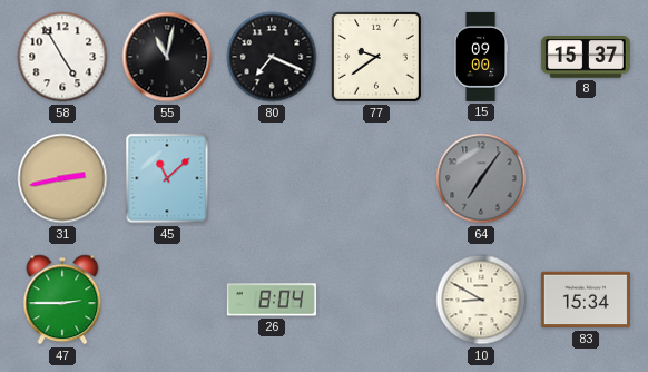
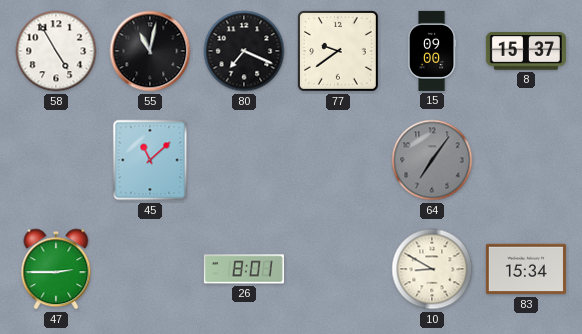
31: 2:43 -> none
26: 8:04 -> 8:01
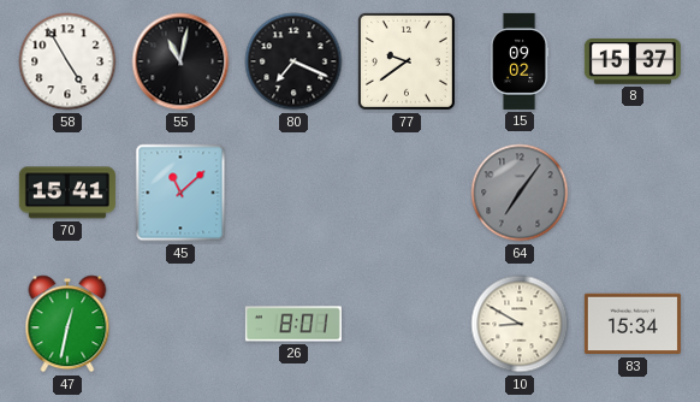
15: 09:00 -> 09:02
70: none -> 15:41
47: 2:45 -> 12:32
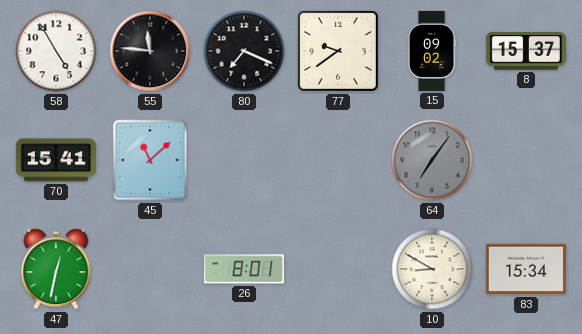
55: 11:02 -> 11:46
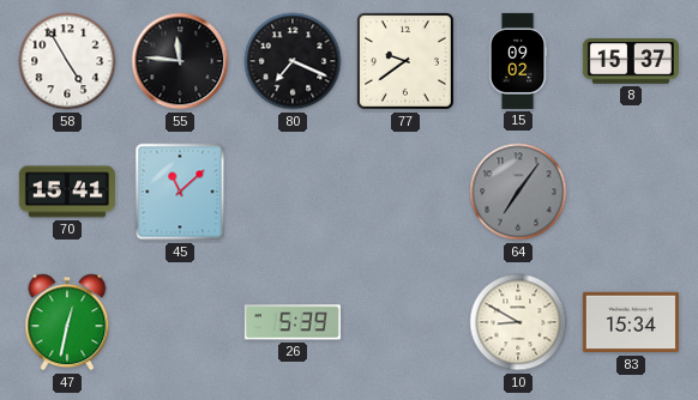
26: 8:01 -> 5:39
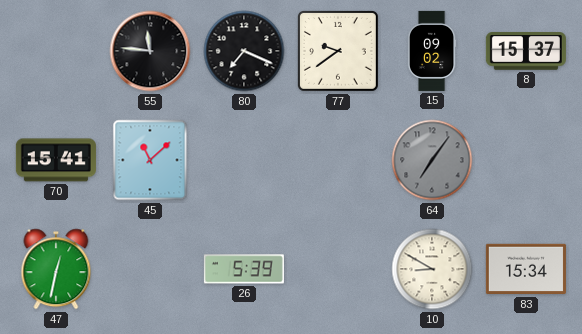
58: 4:55 -> none
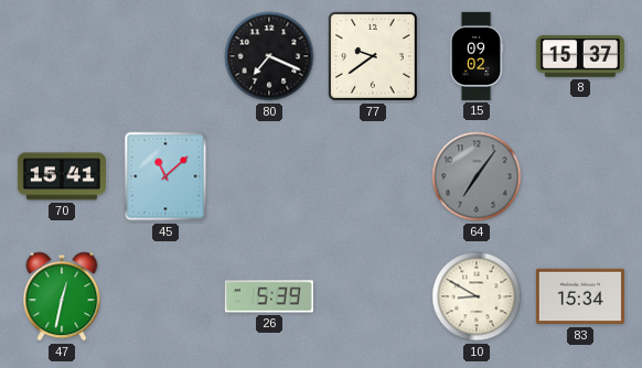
55: 11:46 -> none
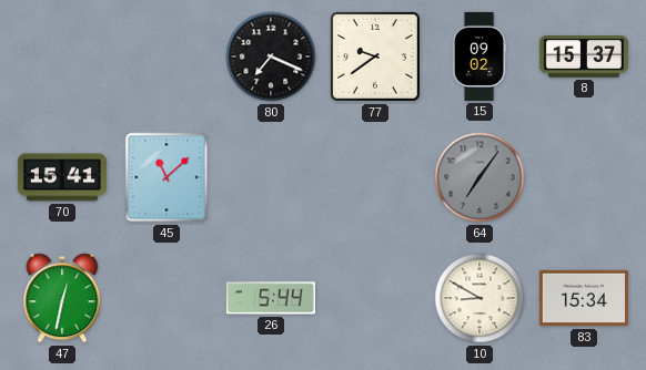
26: 5:39 -> 5:44
